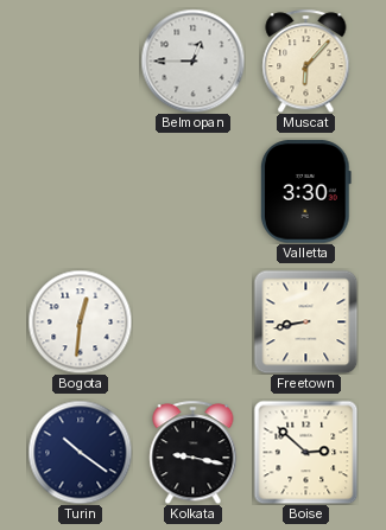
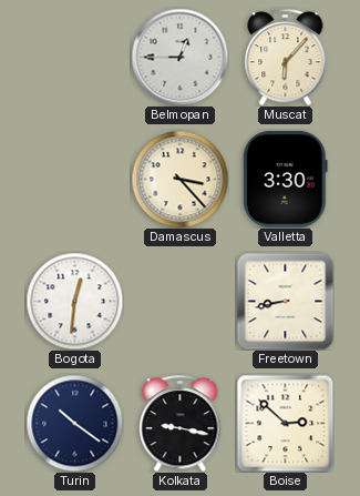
Damascus: none -> 3:23
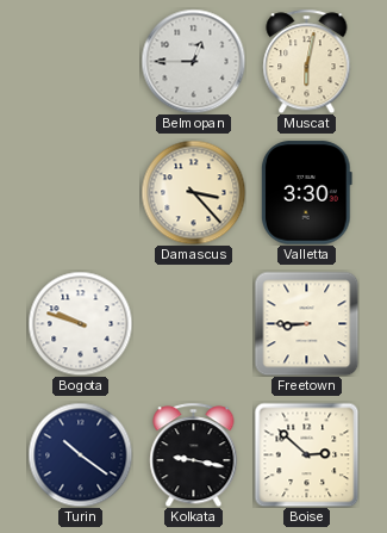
Muscat: 6:07 -> 6:02
Bogota: 12:31 -> 9:48
Freetown: 8:43 -> 8:45
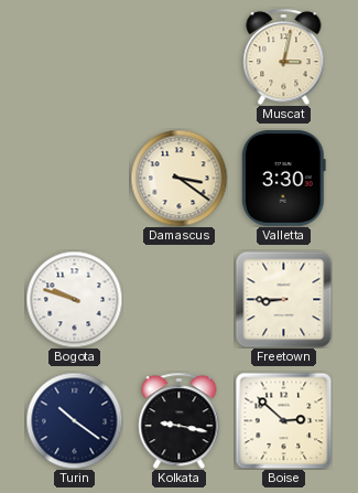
Belmopan: 12:45 -> none
Muscat: 6:02 -> 3:02
Damascus: 3:23 -> 3:21
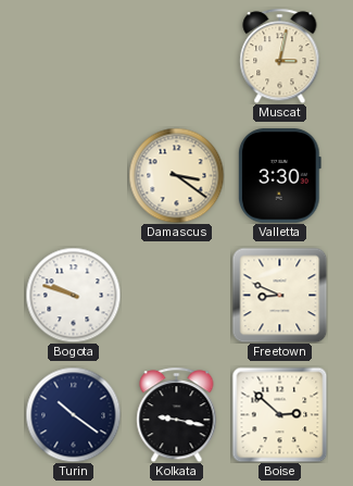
Freetown: 8:45 -> 8:49
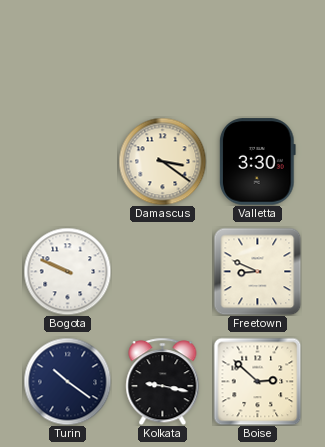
Muscat: 3:02 -> none
Bogota: 9:48 -> 9:49
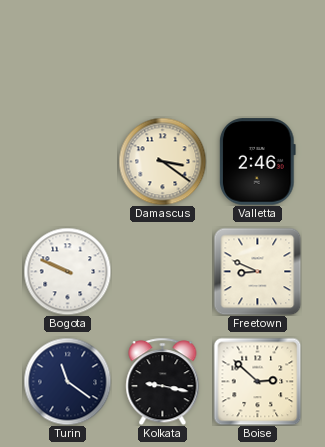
Valletta: 3:30 -> 2:46
Turin: 10:21 -> 11:21
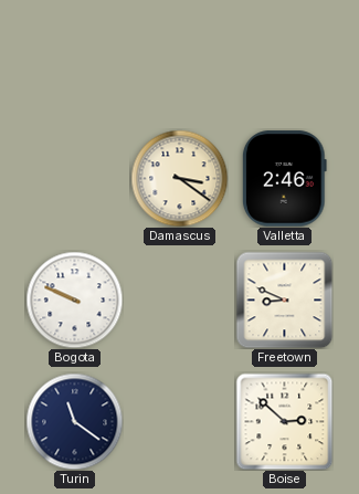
Kolkata: 9:17 -> none
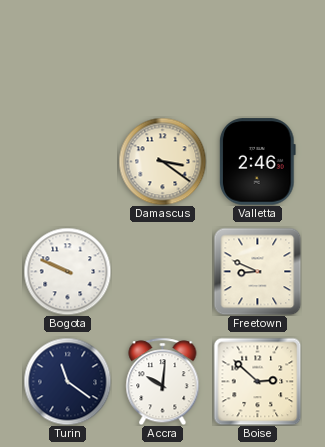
Accra: none -> 10:01
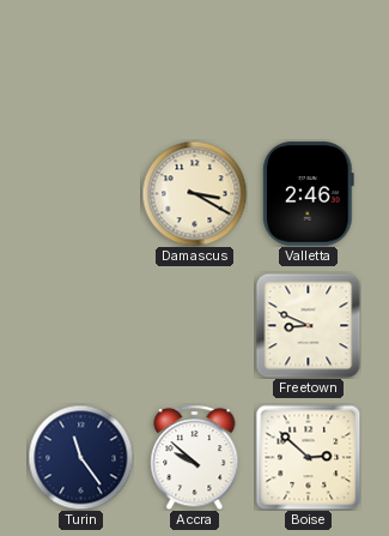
Damascus: 3:21 -> 3:20
Bogota: 9:49 -> none
Turin: 11:21 -> 11:24
Accra: 10:01 -> 9:52
